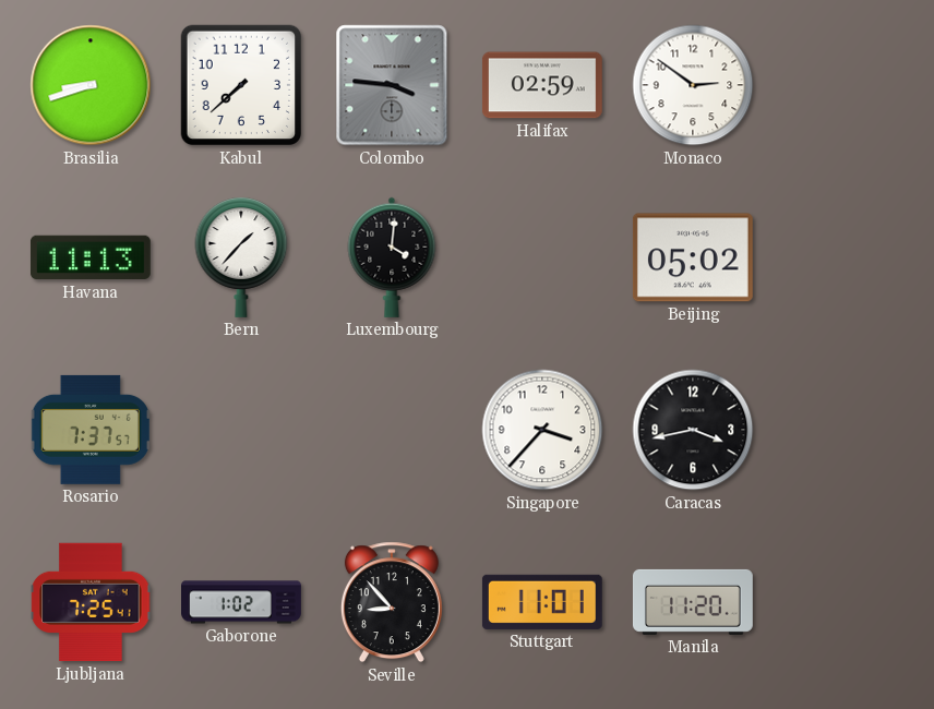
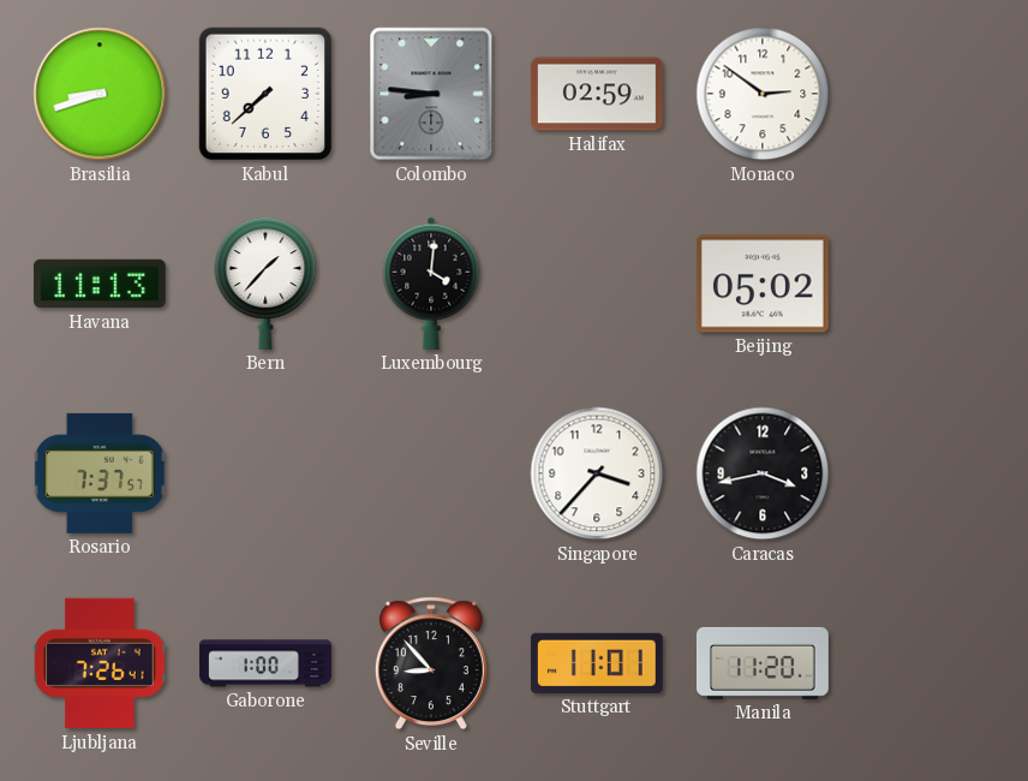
Colombo: 3:46 -> 8:46
Ljubljana: 7:25 -> 7:26
Gaborone: 1:02 -> 1:00
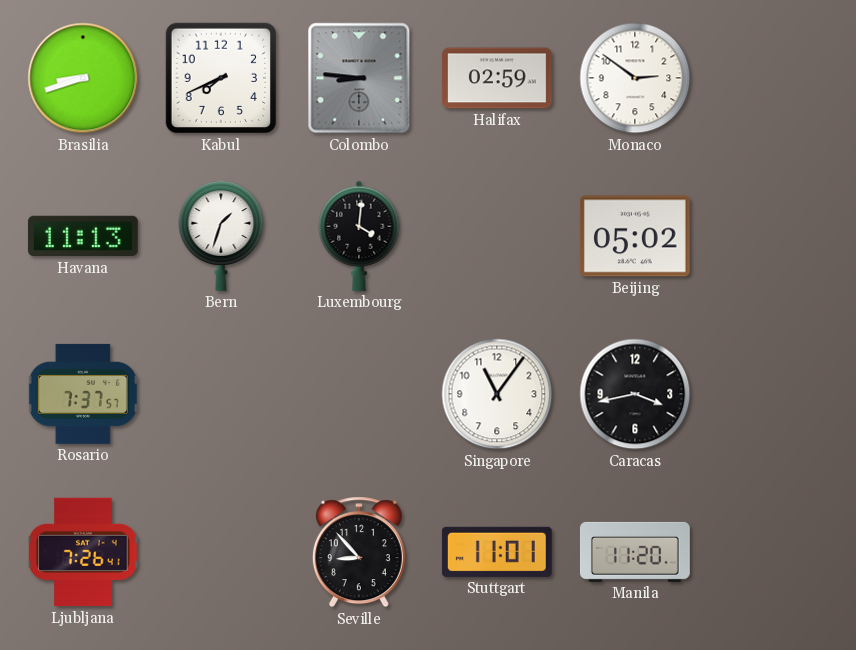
Kabul: 7:38 -> 7:41
Bern: 1:37 -> 1:33
Singapore: 3:37 -> 11:06
Gaborone: 1:00 -> none
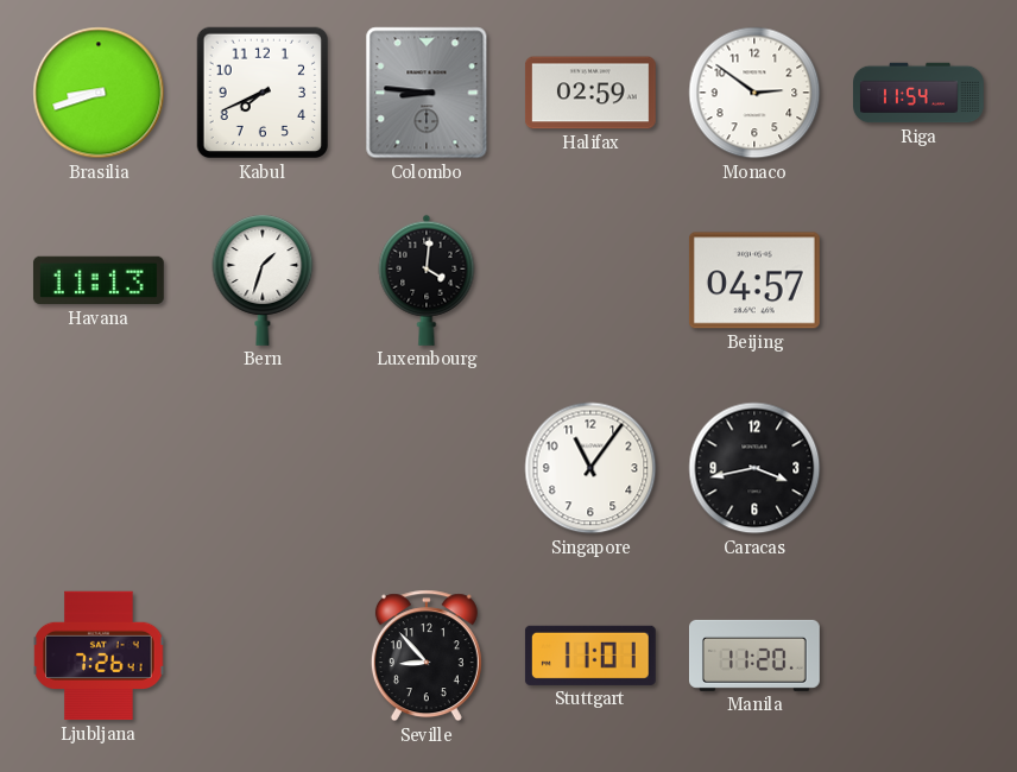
Riga: none -> 11:54
Beijing: 05:02 -> 04:57
Rosario: 7:37 -> none
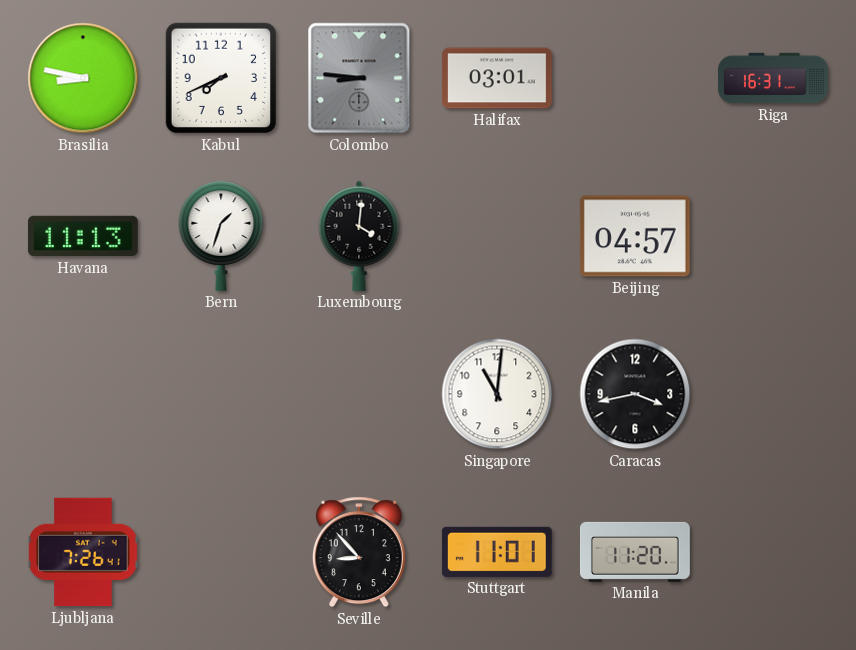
Brasilia: 8:42 -> 8:47
Halifax: 02:59 -> 03:01
Monaco: 2:51 -> none
Riga: 11:54 -> 16:31
Singapore: 11:06 -> 11:01
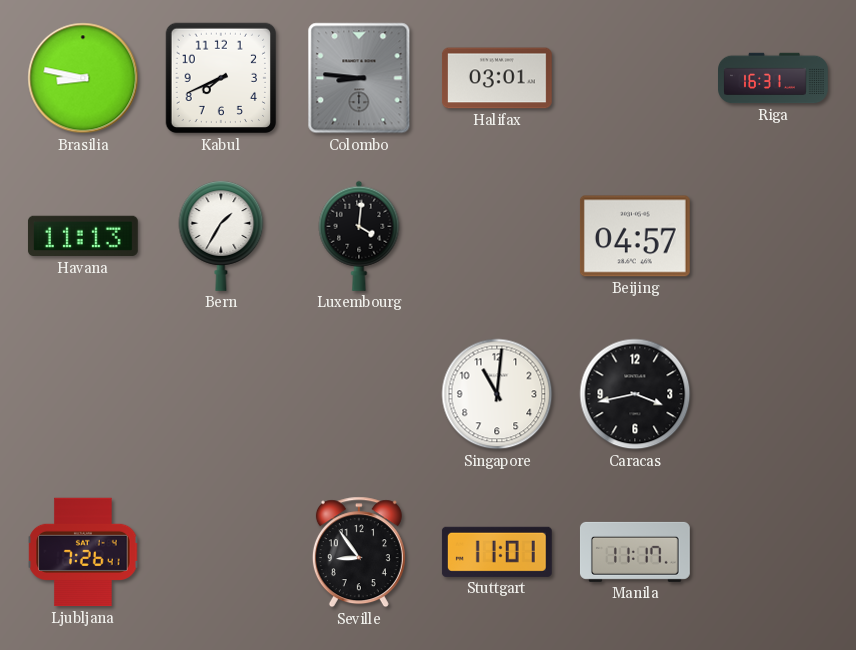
Bern: 1:33 -> 1:35
Seville: 8:53 -> 8:54
Manila: 11:20 -> 11:17
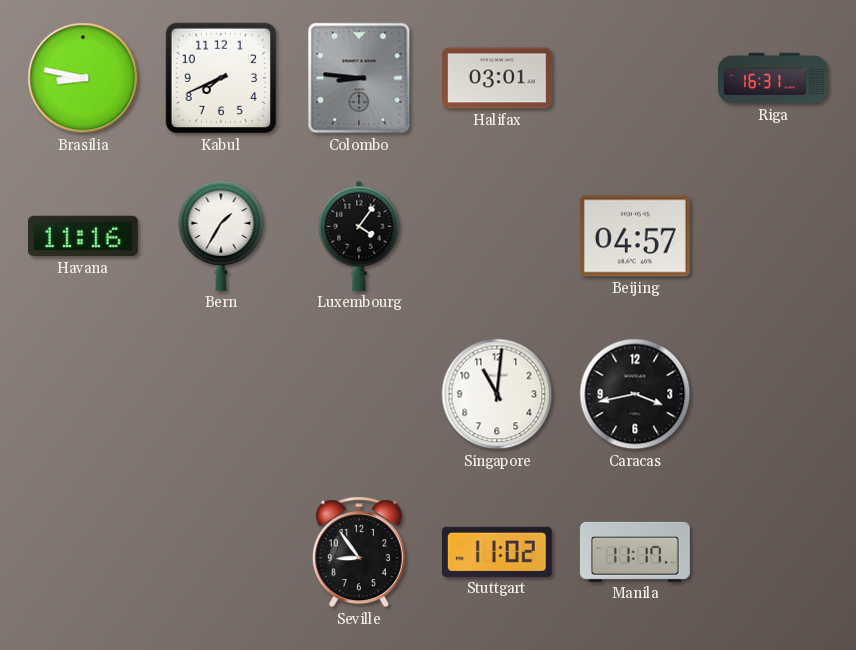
Havana: 11:13 -> 11:16
Luxembourg: 4:01 -> 4:06
Ljubljana: 7:26 -> none
Stuttgart: 11:01 -> 11:02
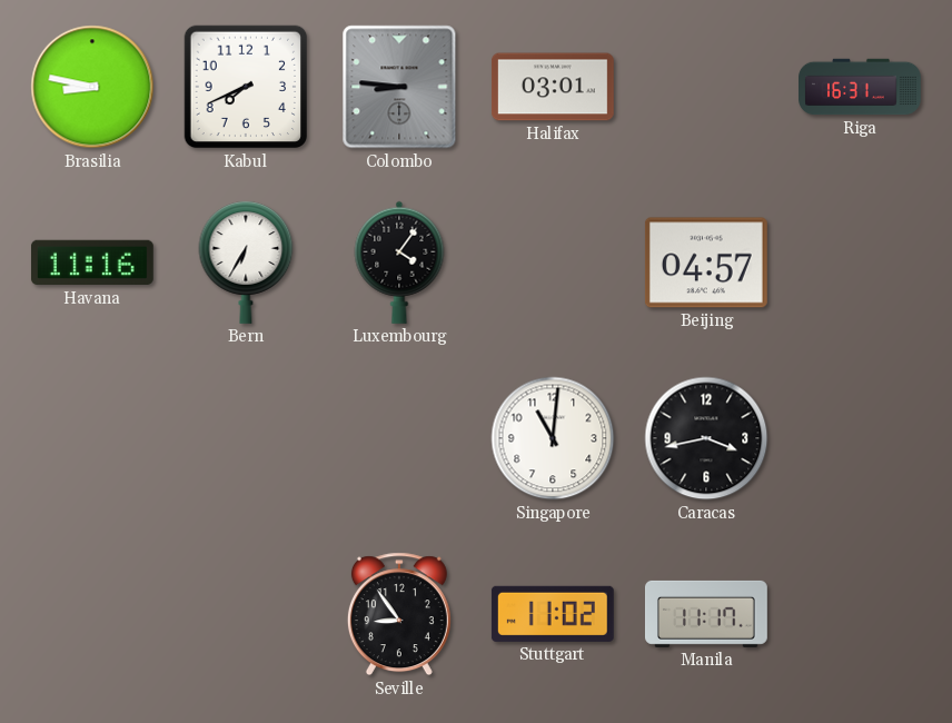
Bern: 1:35 -> 6:35
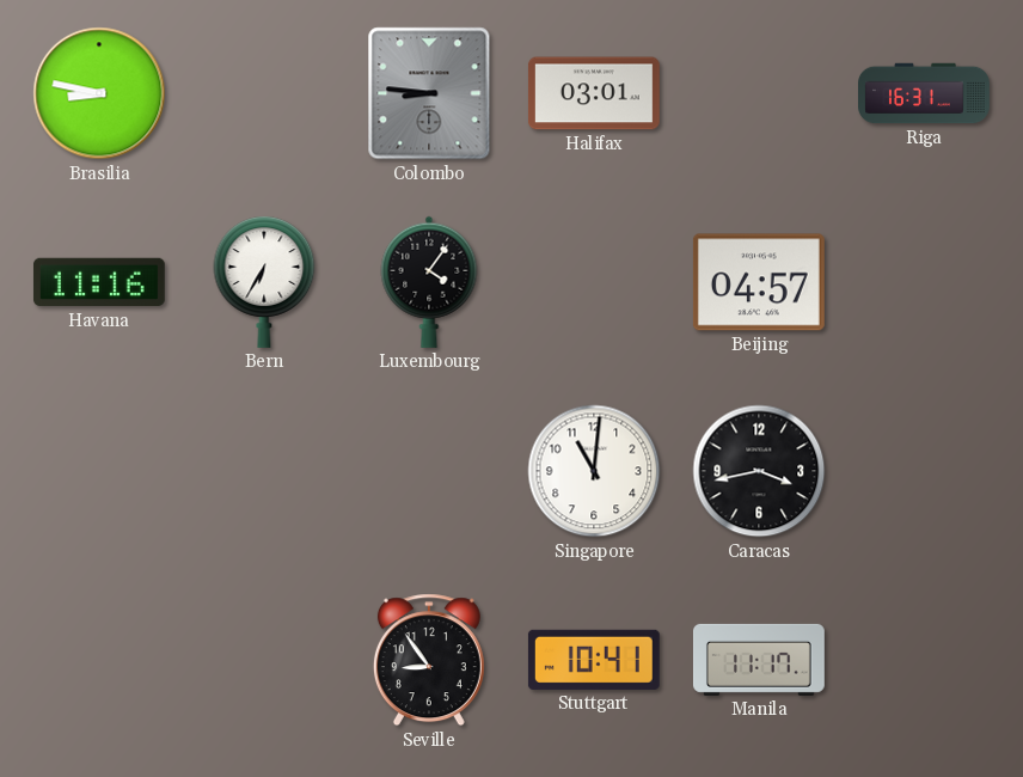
Kabul: 7:41 -> none
Stuttgart: 11:02 -> 10:41
